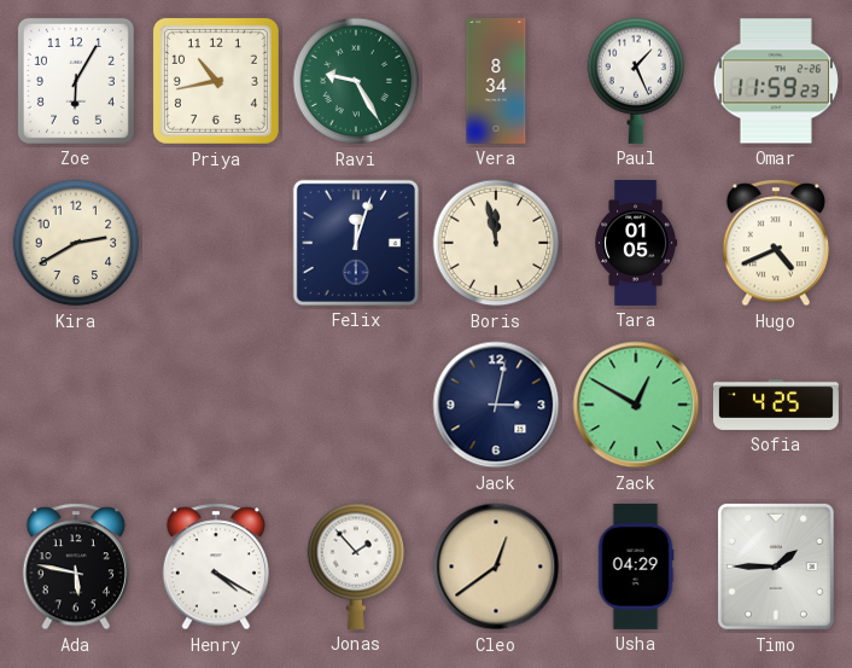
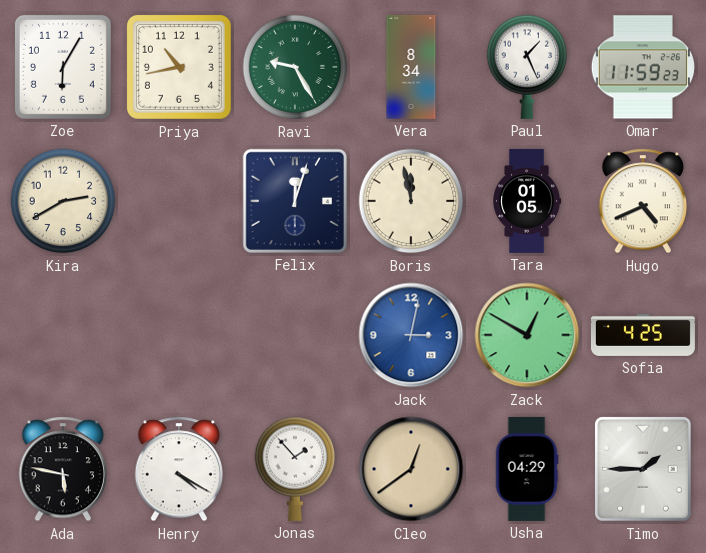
Jack dial: navy -> blue
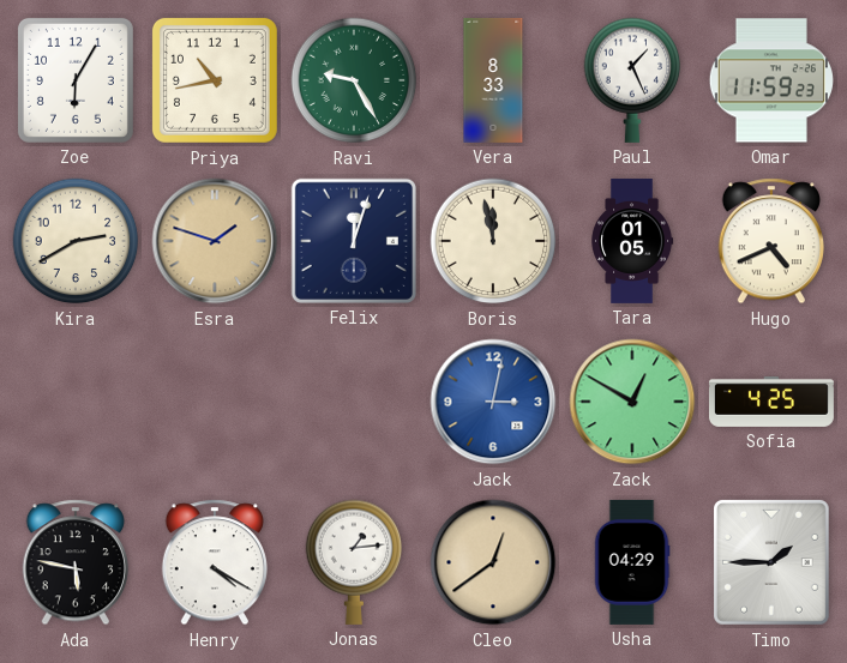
Vera: 8:34 -> 8:33
Esra: none -> 1:48
Jonas: 1:53 -> 1:14
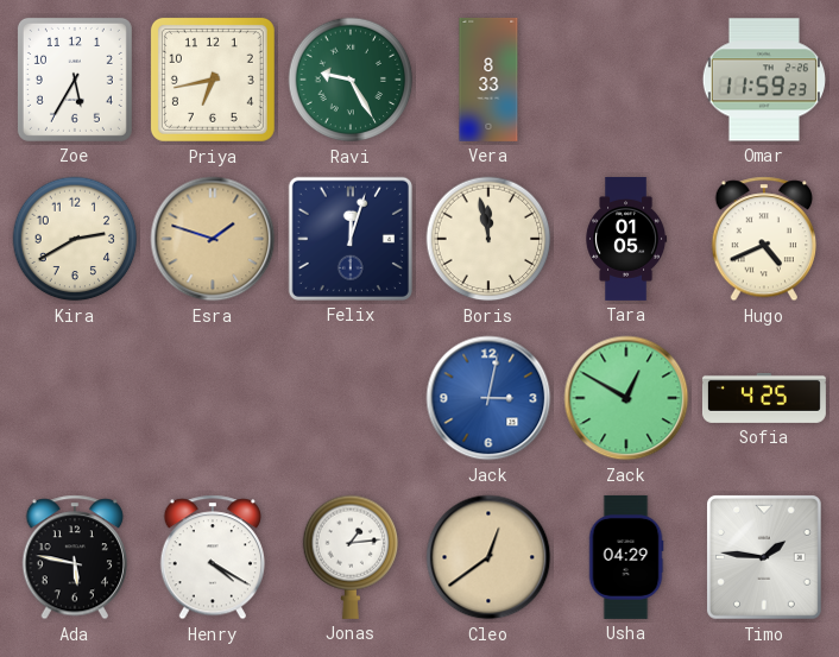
Zoe: 6:05 -> 5:35
Priya: 10:43 -> 6:43
Paul: 1:26 -> none
Timo: 1:45 -> 1:46
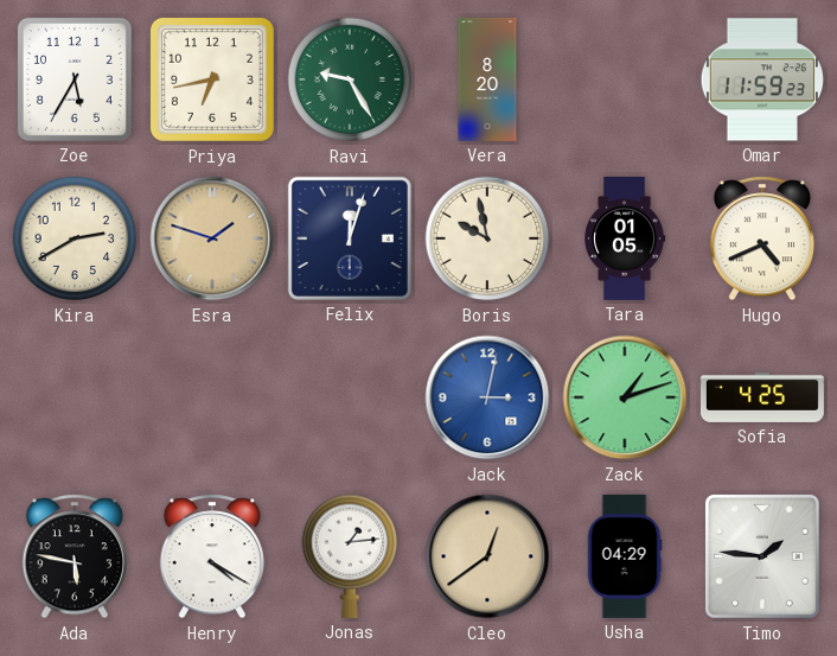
Vera: 8:33 -> 8:20
Boris: 11:58 -> 9:58
Zack: 12:50 -> 1:12
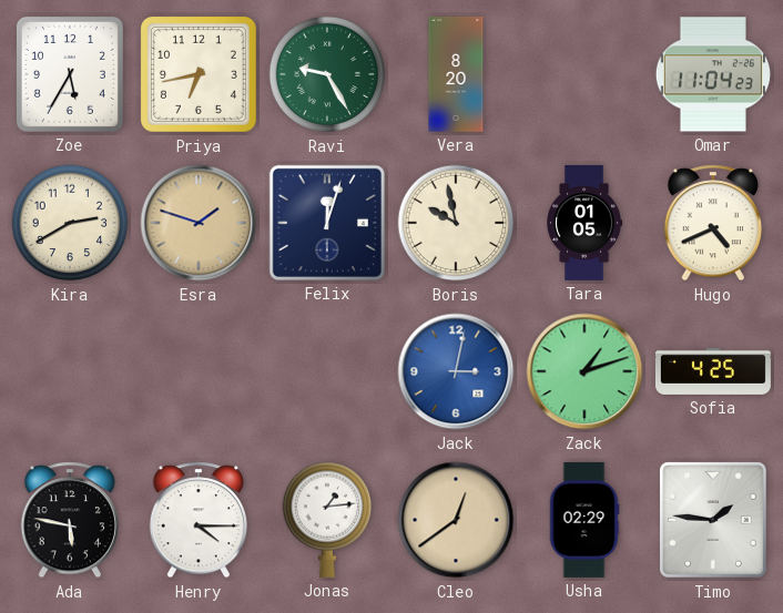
Omar: 11:59 -> 11:04
Henry: 4:20 -> 4:15
Usha: 04:29 -> 02:29
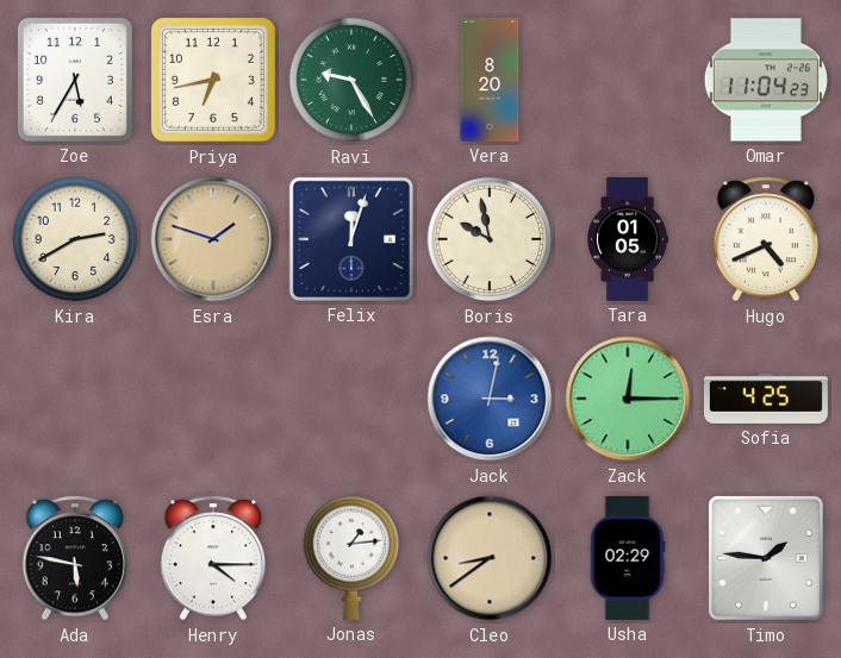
Zack: 1:12 -> 12:15
Cleo: 12:39 -> 8:39
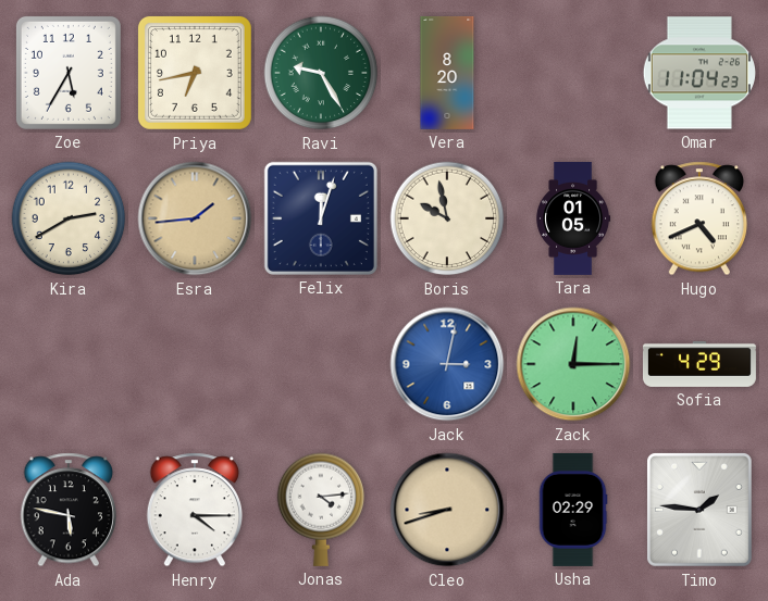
Esra: 1:48 -> 1:44
Sofia: 4:25 -> 4:29
Jonas: 1:14 -> 4:14
Cleo: 8:39 -> 8:42
